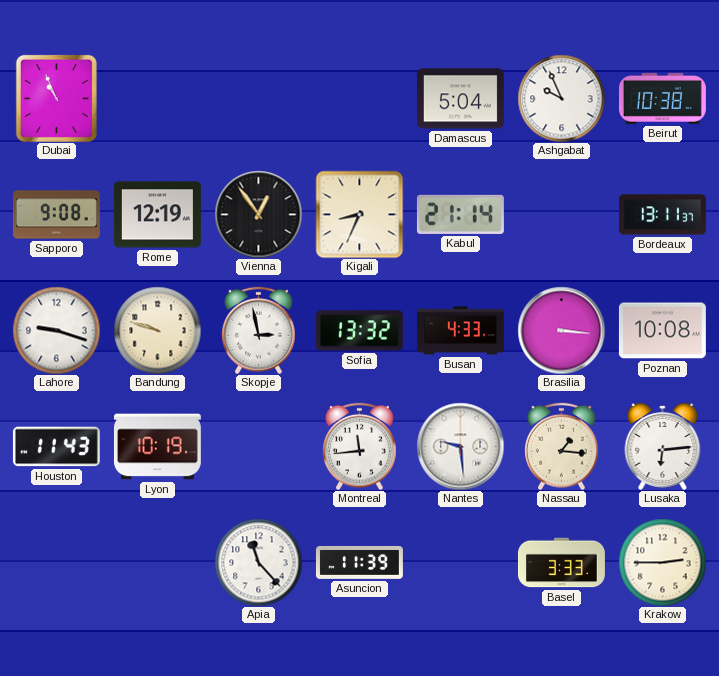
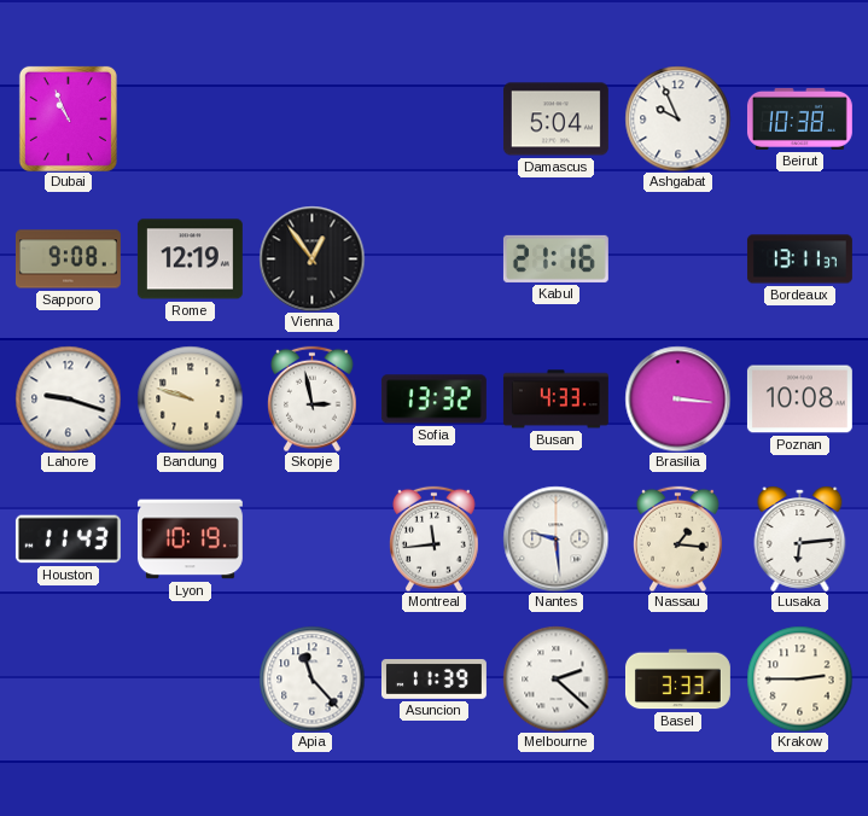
Kigali: 8:34 -> none
Kabul: 21:14 -> 21:16
Melbourne: none -> 2:22
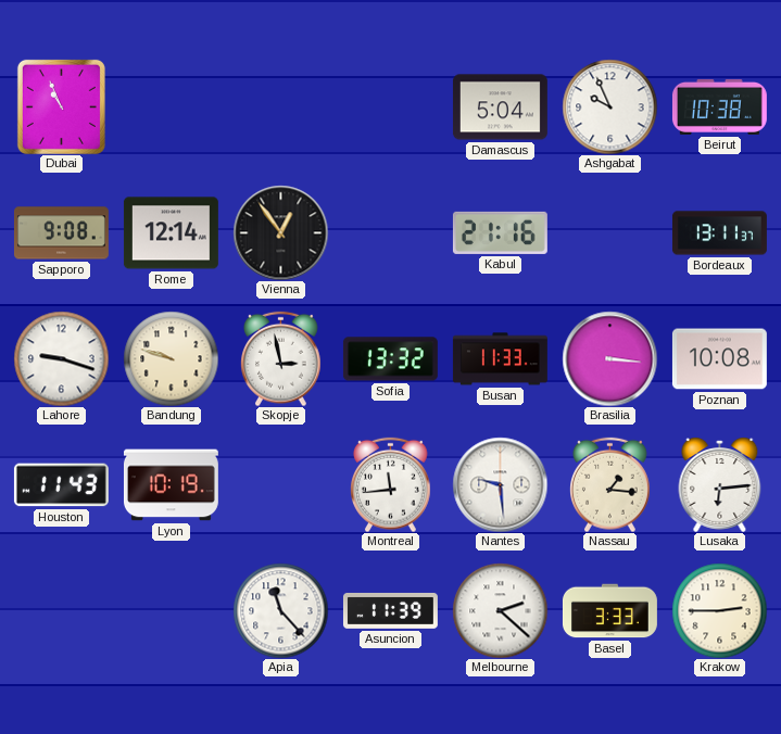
Rome: 12:19 -> 12:14
Busan: 4:33 -> 11:33
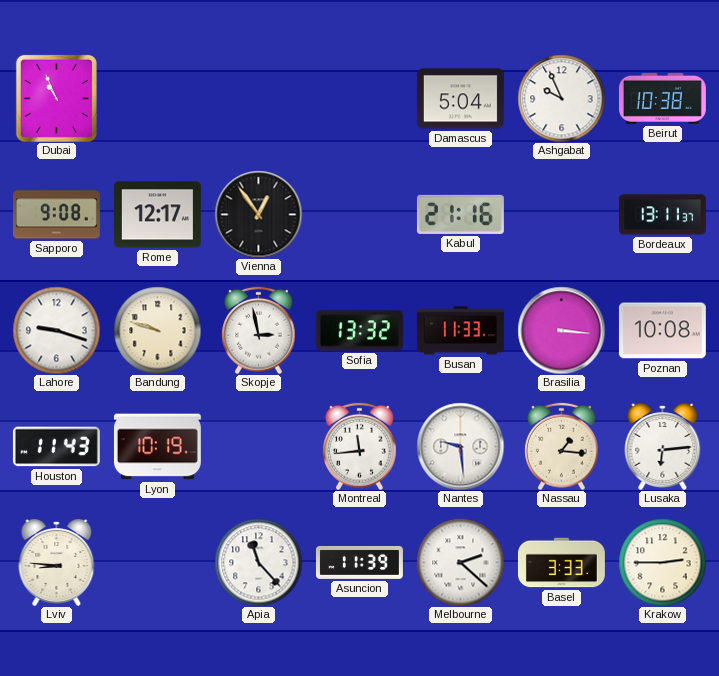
Rome: 12:14 -> 12:17
Lviv: none -> 8:46
